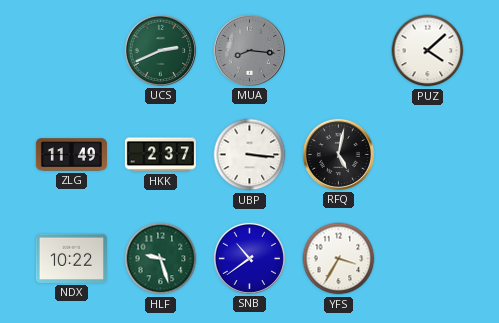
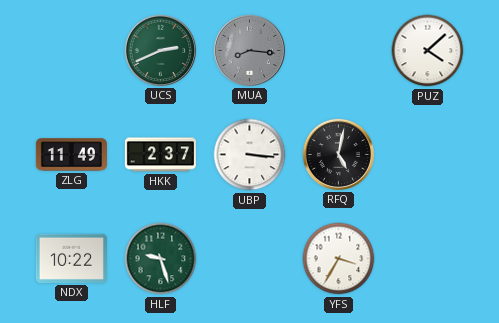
SNB: 10:39 -> none
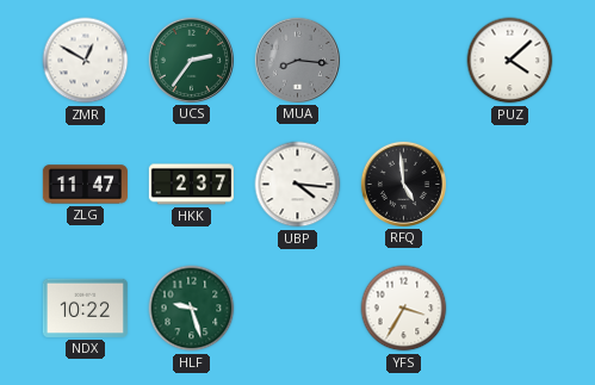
ZMR: none -> 12:50
UCS: 2:41 -> 2:36
ZLG: 11:49 -> 11:47
UBP: 3:16 -> 4:16
RFQ: 5:02 -> 4:59
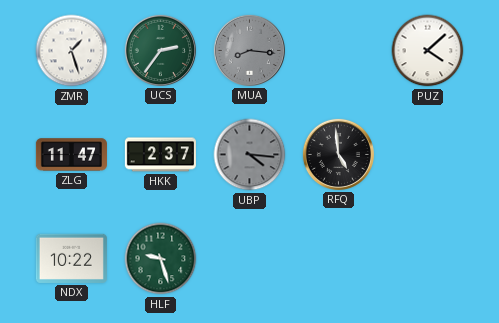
ZMR: 12:50 -> 1:27
UBP dial: white -> grey
YFS: 3:35 -> none
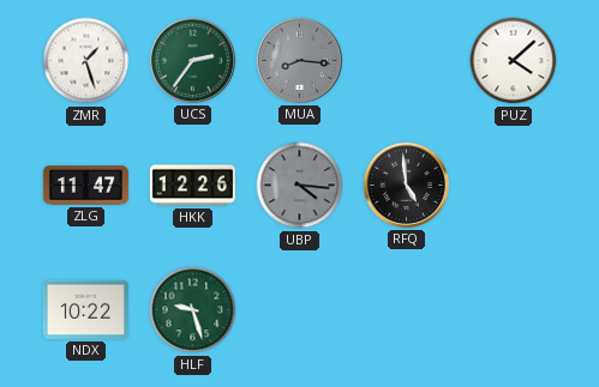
HKK: 2:37 -> 12:26
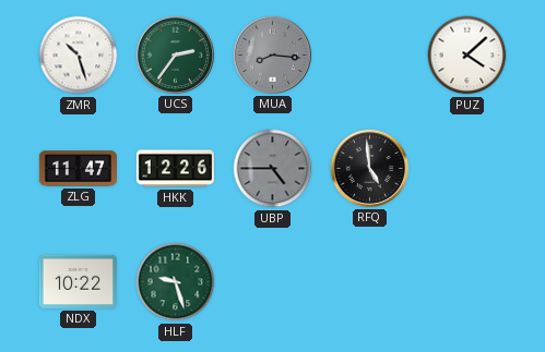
ZMR: 1:27 -> 10:27
UBP: 4:16 -> 4:45
